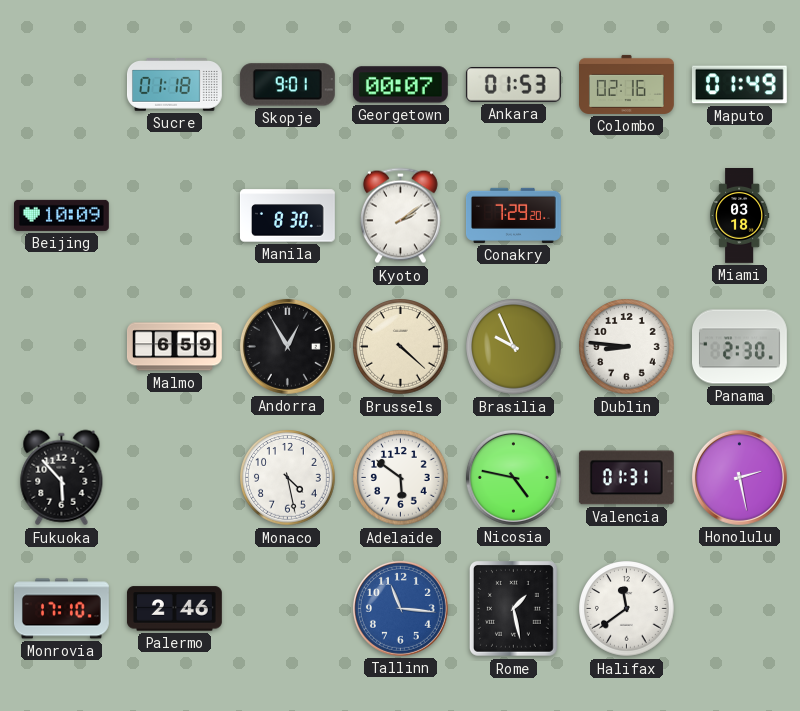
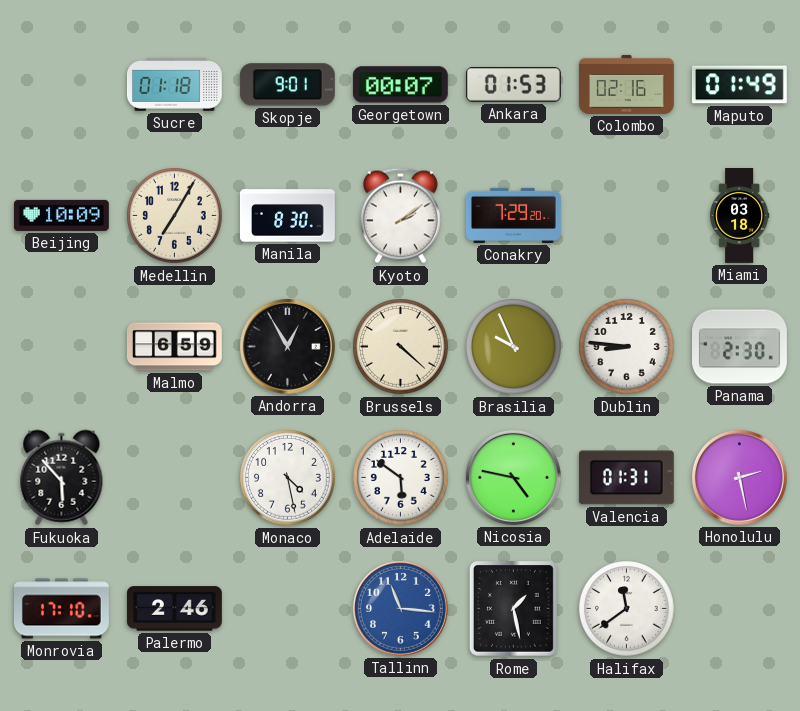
Medellin: none -> 7:05
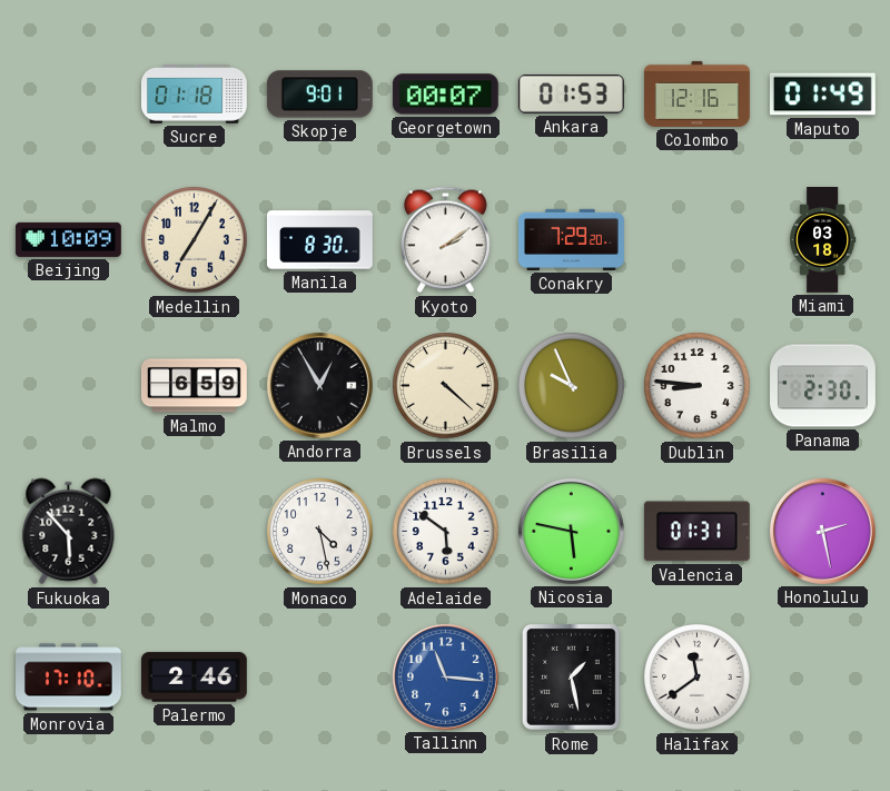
Colombo: 02:16 -> 12:16
Nicosia: 4:47 -> 5:47
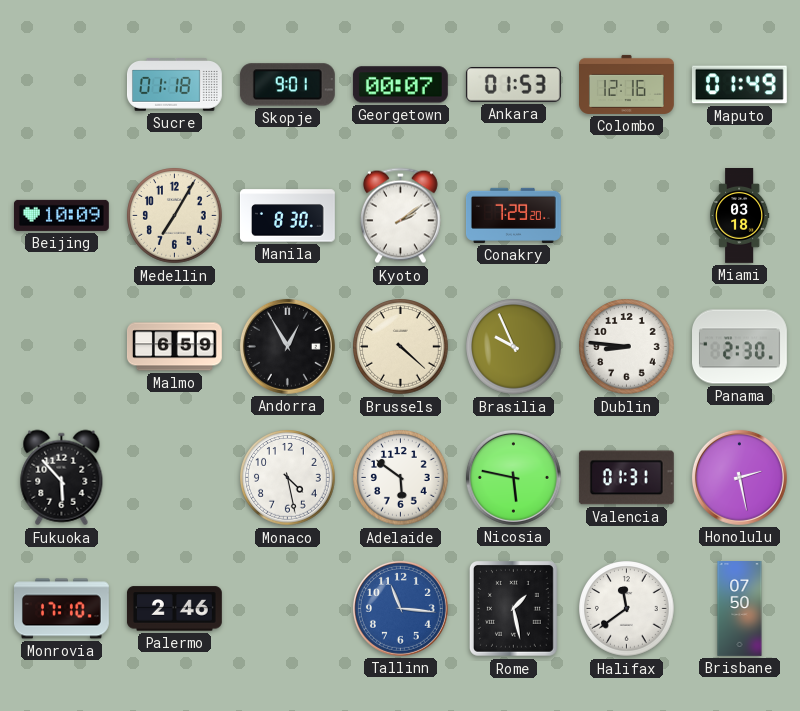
Brisbane: none -> 07:50
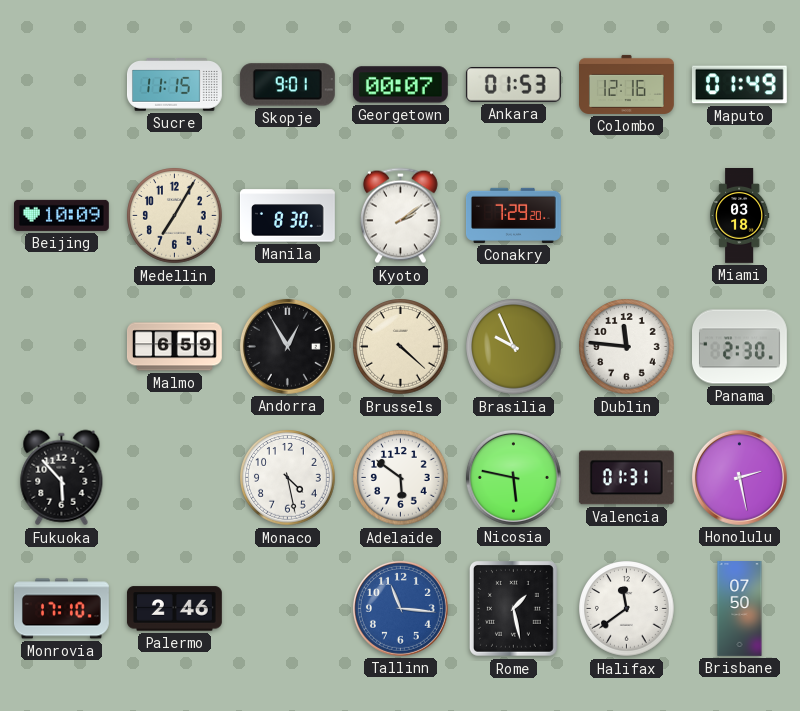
Sucre: 01:18 -> 11:15
Dublin: 8:46 -> 11:46
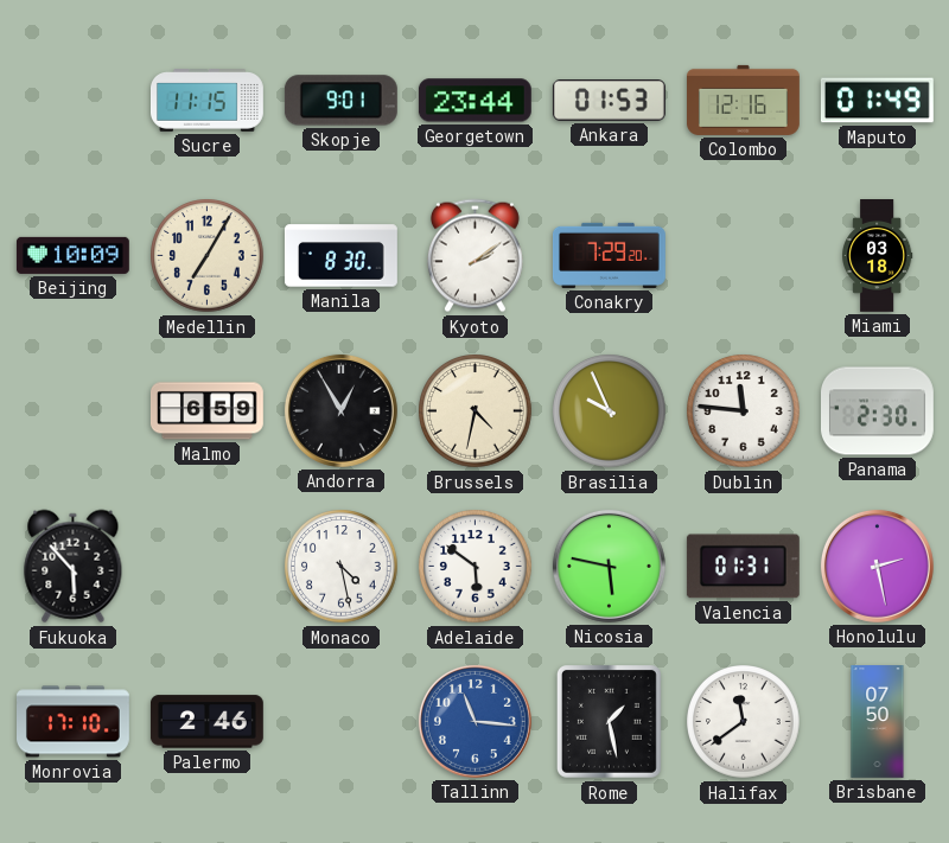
Georgetown: 00:07 -> 23:44
Brussels: 4:22 -> 4:32
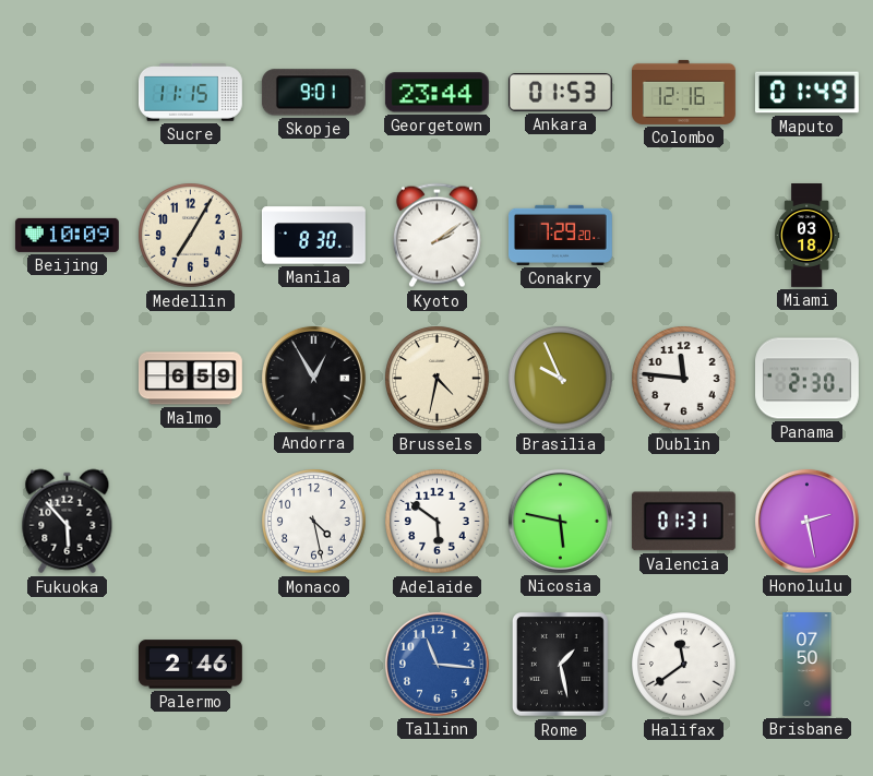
Monrovia: 17:10 -> none
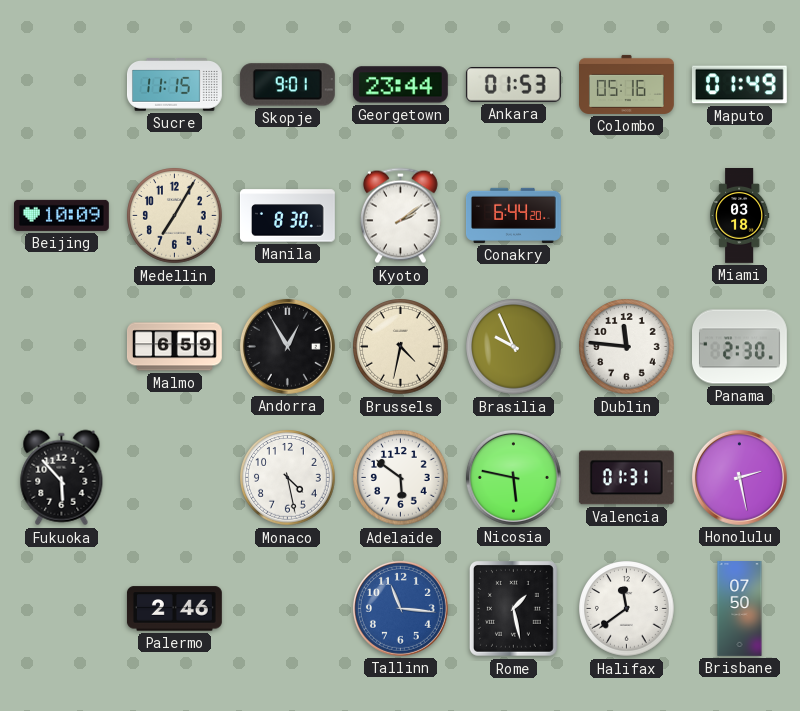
Colombo: 12:16 -> 05:16
Conakry: 7:29 -> 6:44
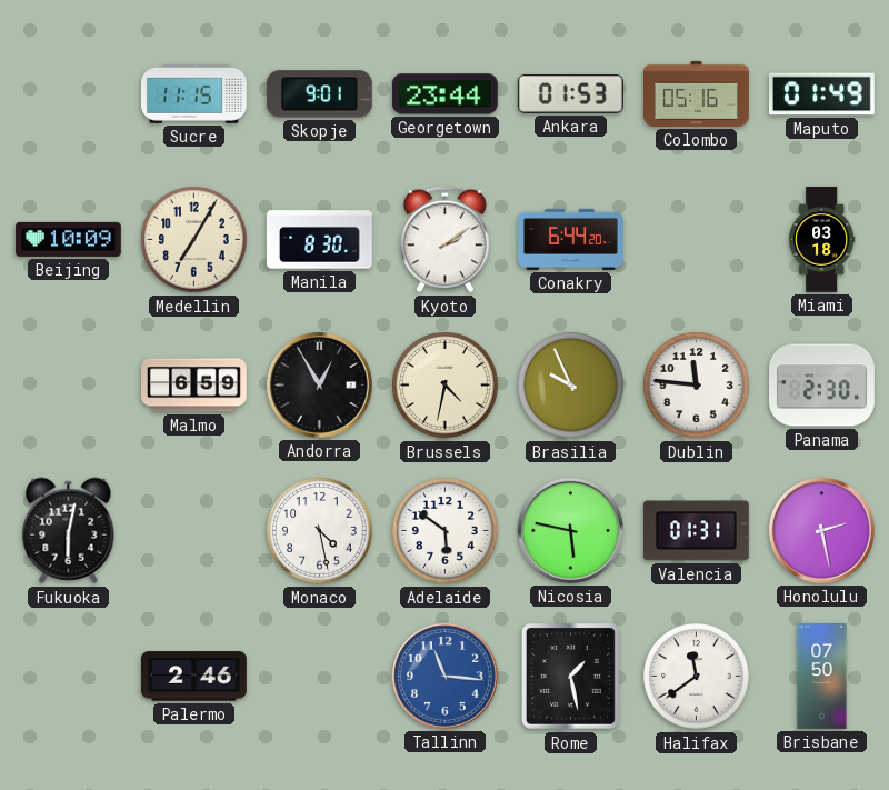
Fukuoka: 5:53 -> 6:02
